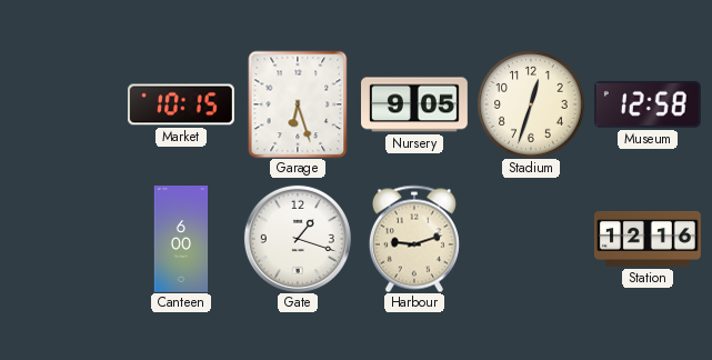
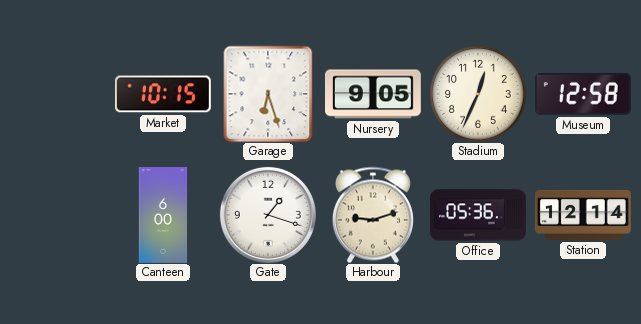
Stadium: 12:33 -> 12:34
Office: none -> 05:36
Station: 12:16 -> 12:14
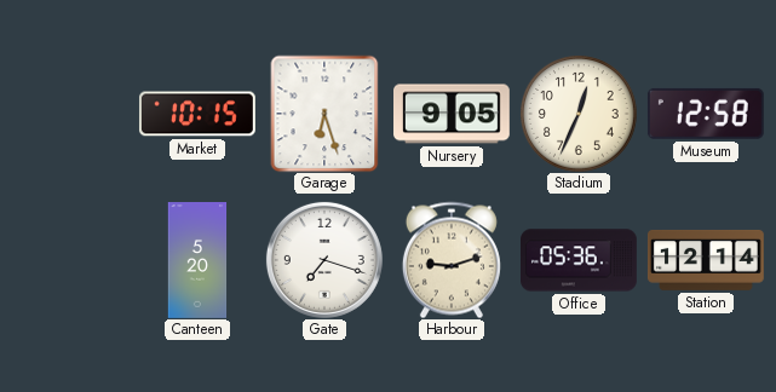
Canteen: 6:00 -> 5:20
Gate: 1:18 -> 7:18
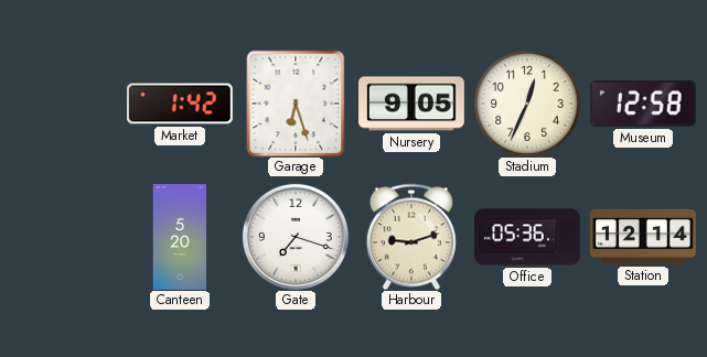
Market: 10:15 -> 1:42
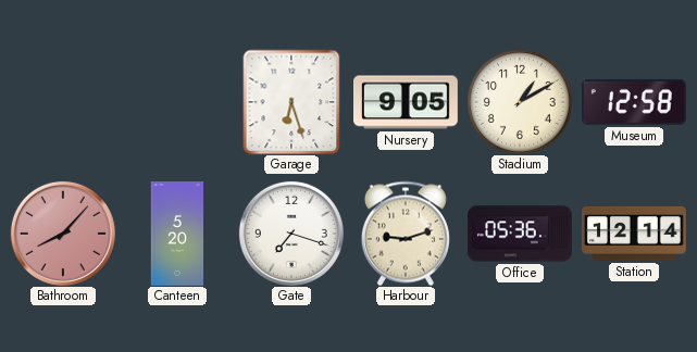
Market: 1:42 -> none
Stadium: 12:34 -> 1:10
Bathroom: none -> 8:07
